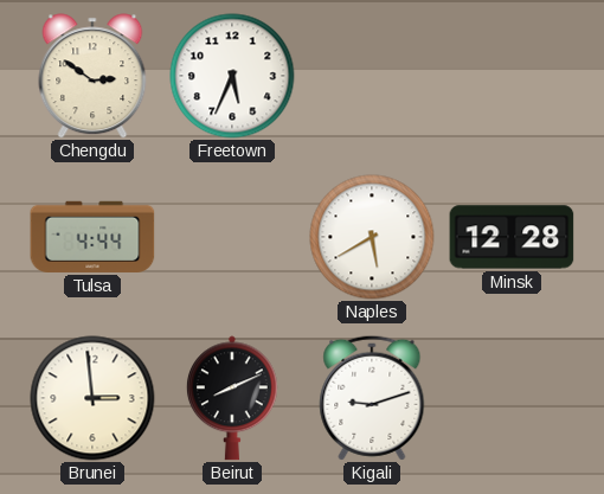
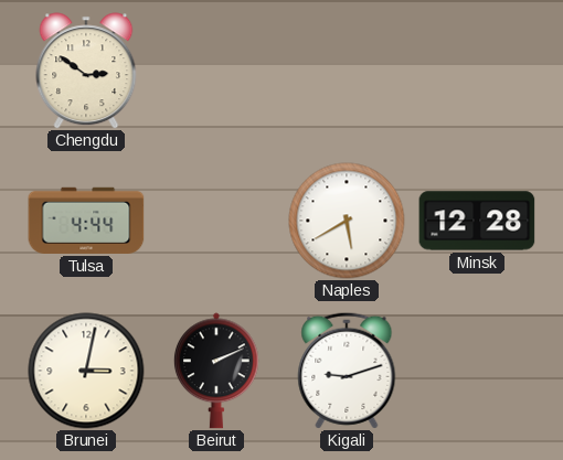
Freetown: 5:34 -> none
Brunei: 2:59 -> 3:02
Beirut: 8:11 -> 2:11
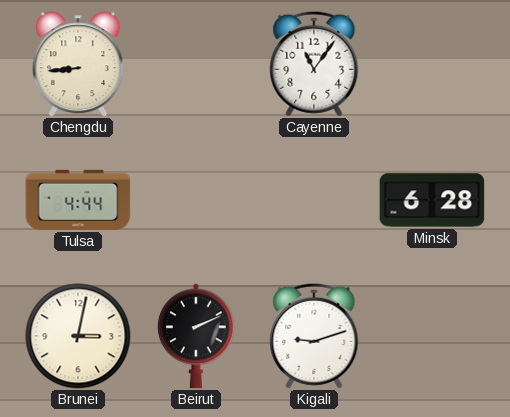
Chengdu: 2:51 -> 8:44
Cayenne: none -> 11:06
Naples: 5:40 -> none
Minsk: 12:28 -> 6:28
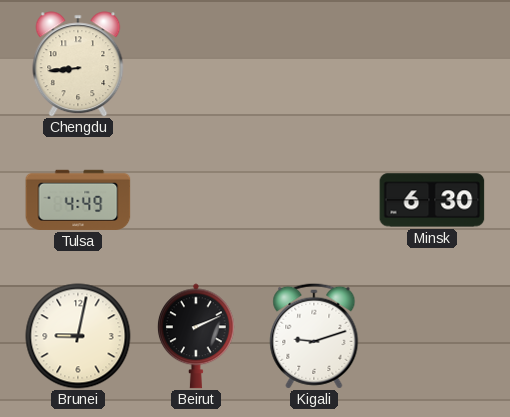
Cayenne: 11:06 -> none
Tulsa: 4:44 -> 4:49
Minsk: 6:28 -> 6:30
Brunei: 3:02 -> 9:02
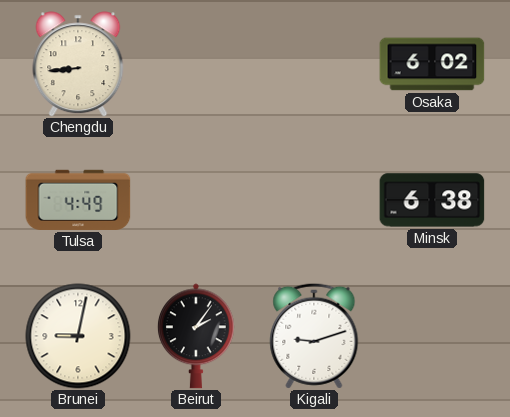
Osaka: none -> 6:02
Minsk: 6:30 -> 6:38
Beirut: 2:11 -> 2:06
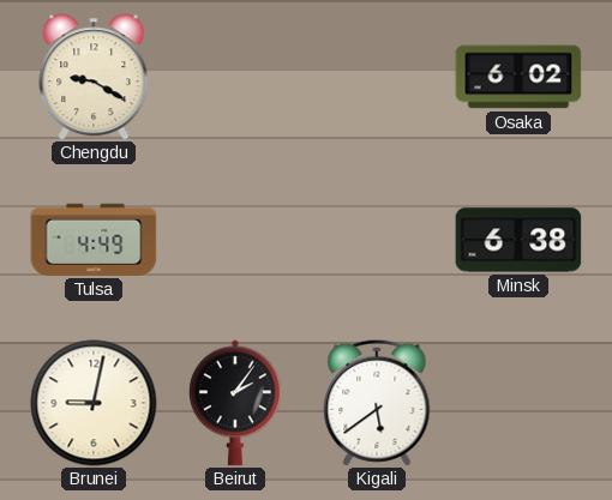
Chengdu: 8:44 -> 9:20
Kigali: 9:12 -> 5:39
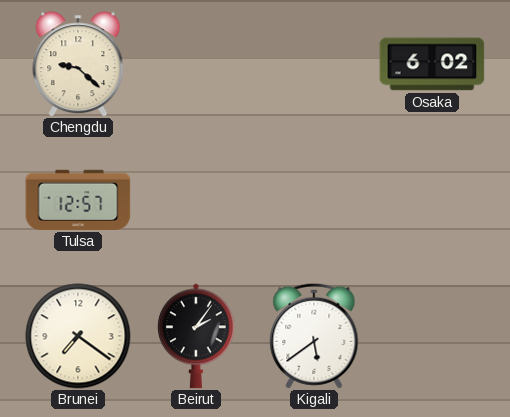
Chengdu: 9:20 -> 9:22
Tulsa: 4:49 -> 12:57
Minsk: 6:38 -> none
Brunei: 9:02 -> 7:21
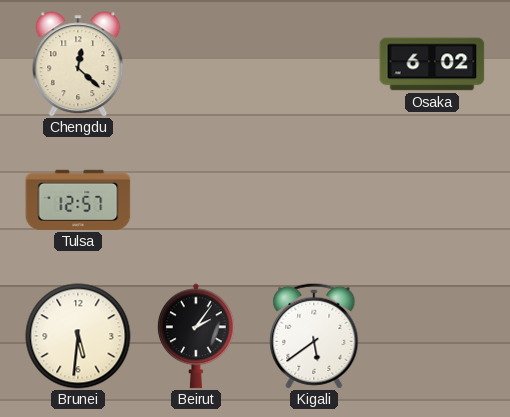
Chengdu: 9:22 -> 12:22
Brunei: 7:21 -> 5:31
